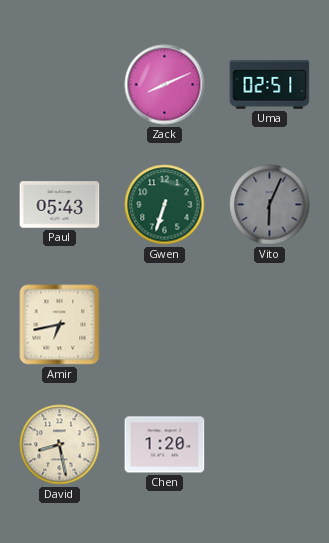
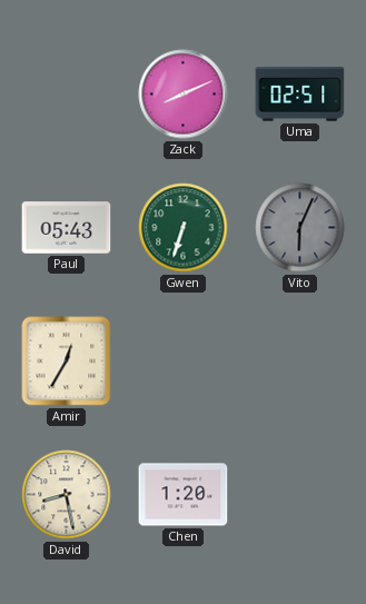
Amir: 6:43 -> 12:35
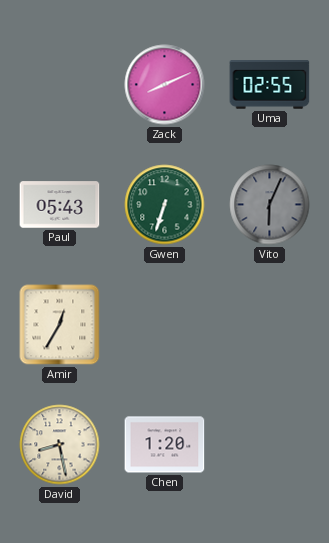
Uma: 02:51 -> 02:55
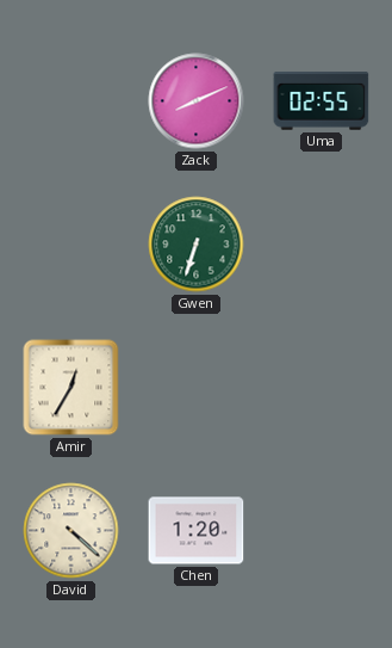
Paul: 05:43 -> none
Vito: 6:04 -> none
David: 8:28 -> 4:22
